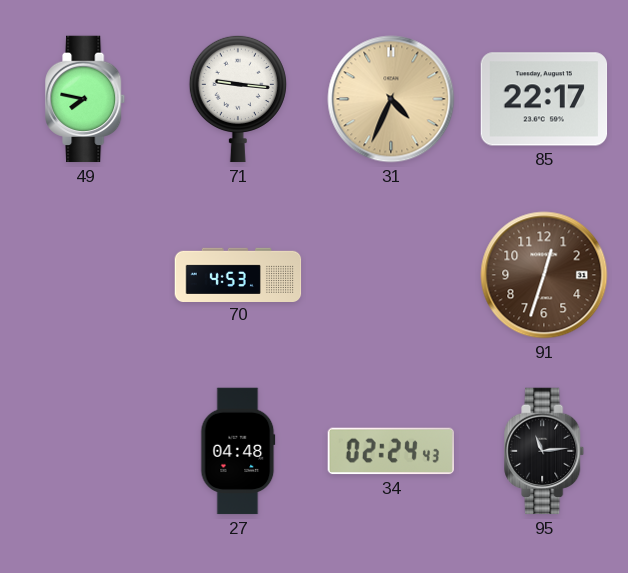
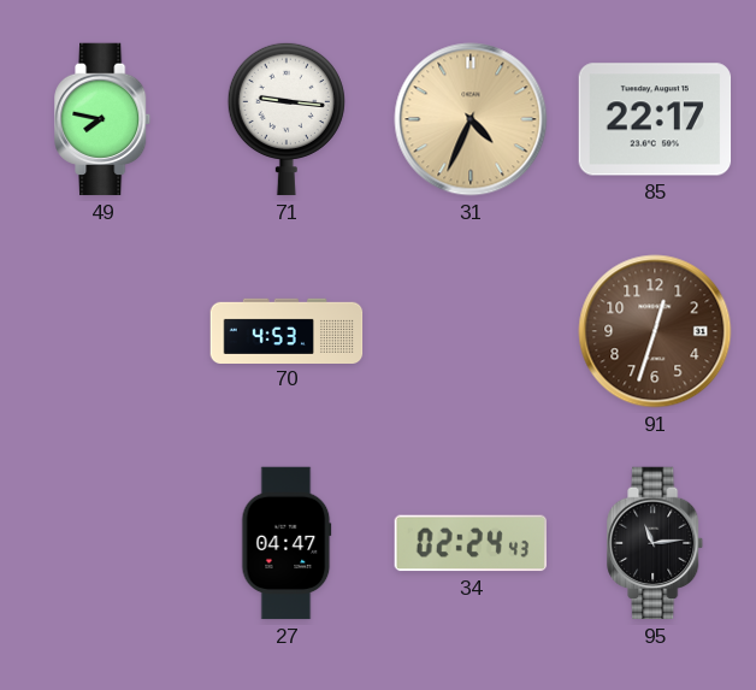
27: 04:48 -> 04:47
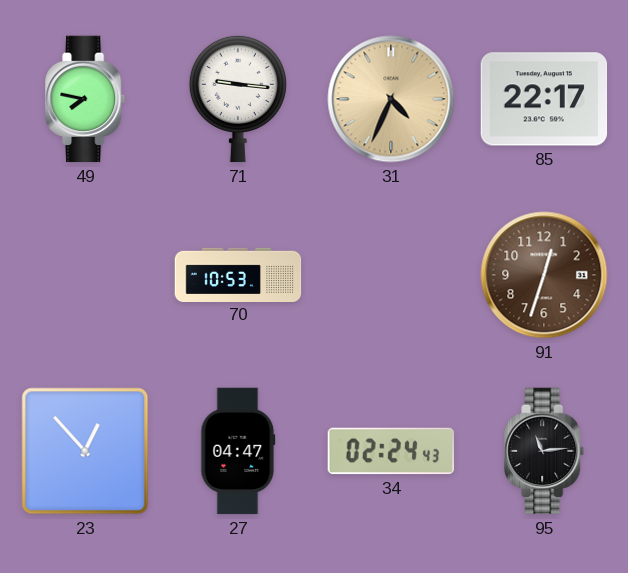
70: 4:53 -> 10:53
23: none -> 12:53
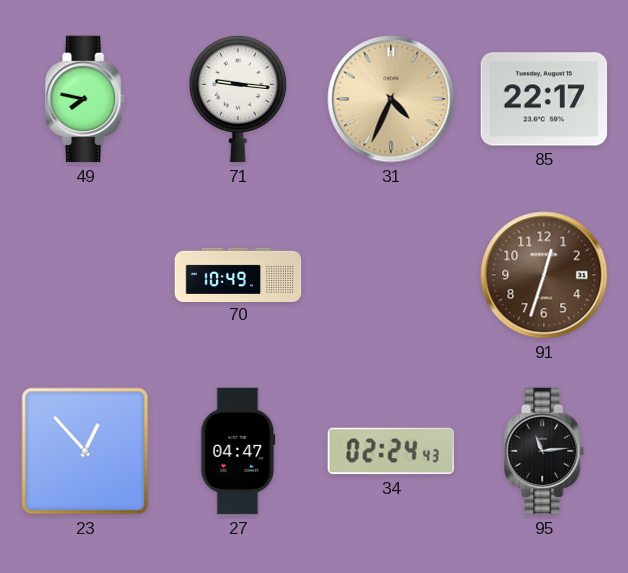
70: 10:53 -> 10:49
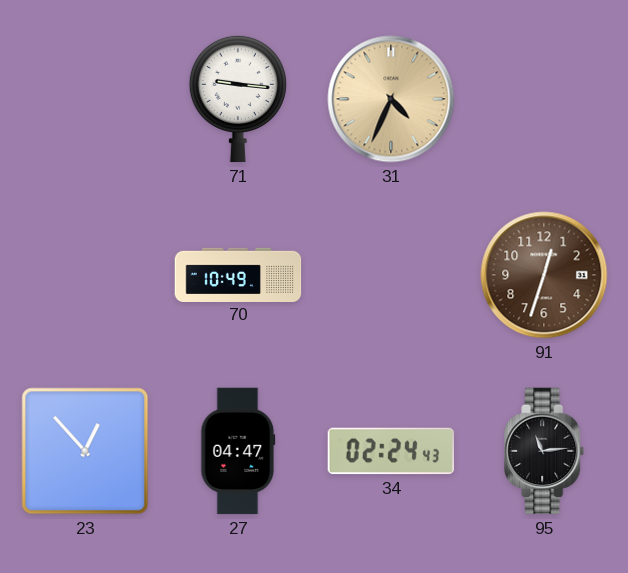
49: 7:47 -> none
85: 22:17 -> none
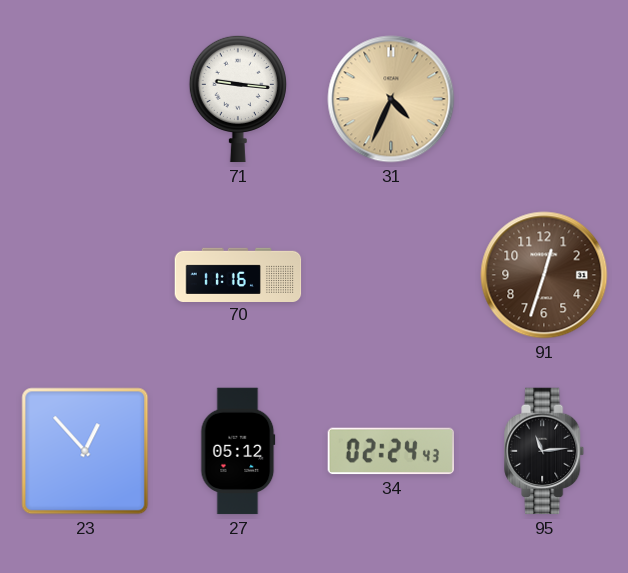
70: 10:49 -> 11:16
27: 04:47 -> 05:12
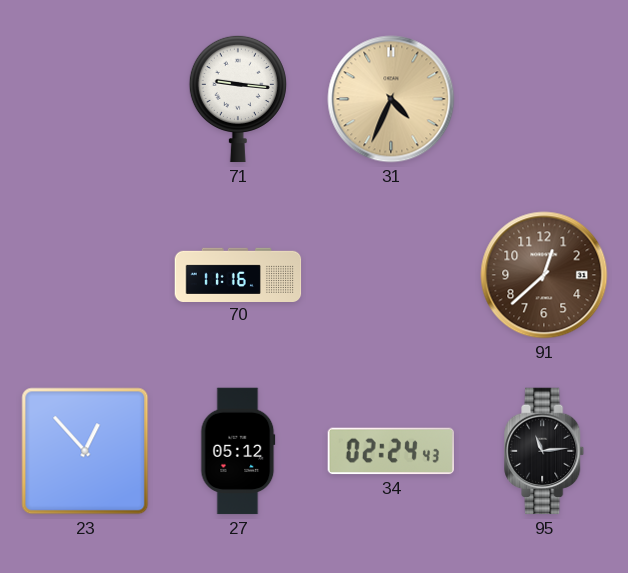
91: 12:33 -> 12:38
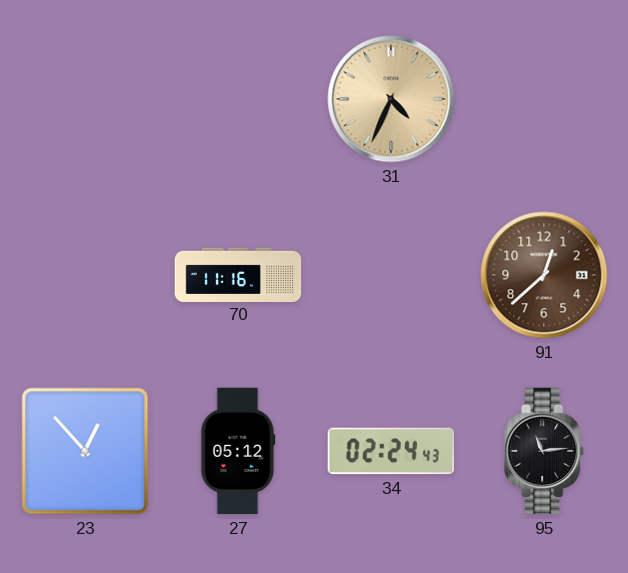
71: 9:16 -> none
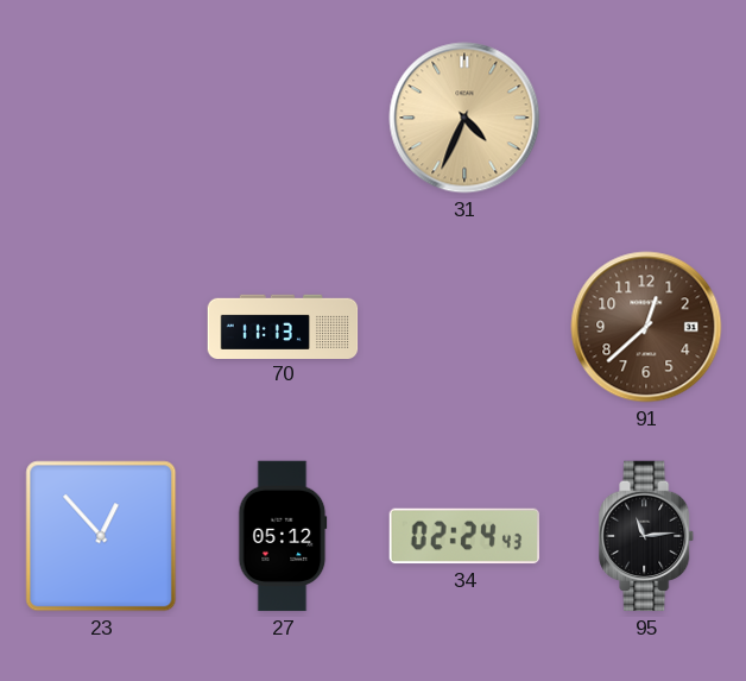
70: 11:16 -> 11:13
